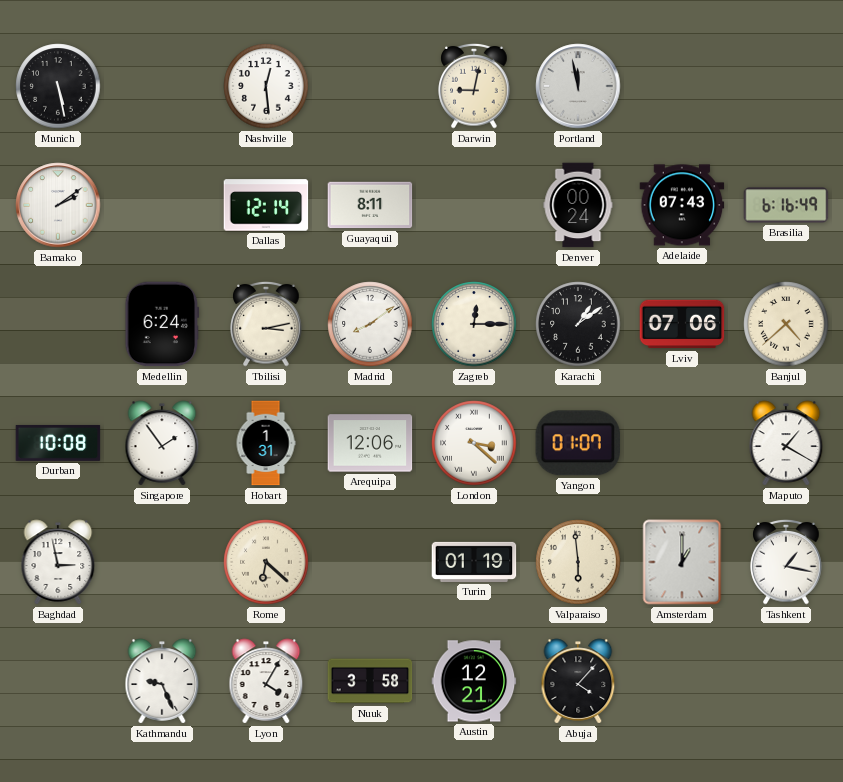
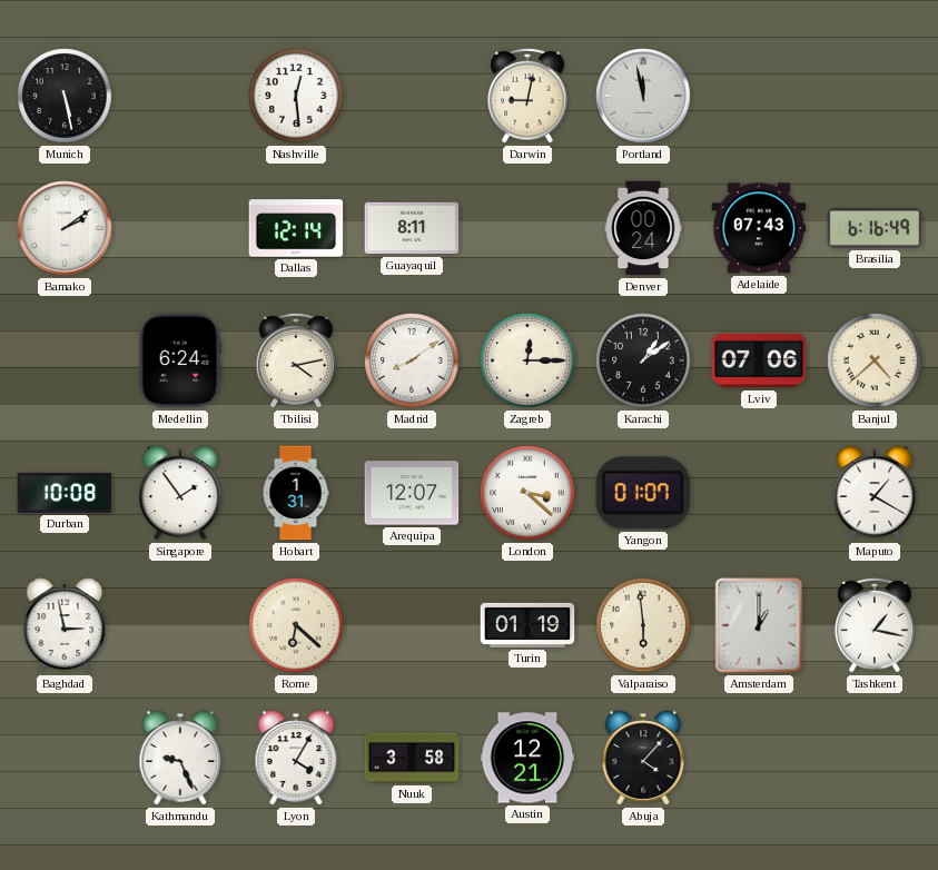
Tbilisi: 3:13 -> 4:13
Arequipa: 12:06 -> 12:07
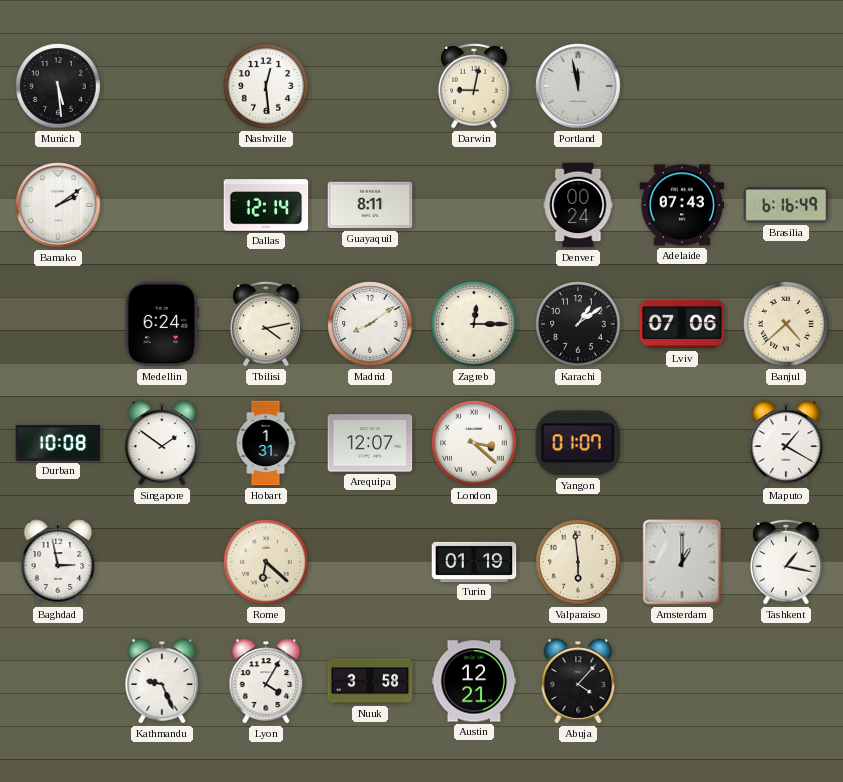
Munich: 5:28 -> 5:29
Singapore: 1:54 -> 1:51
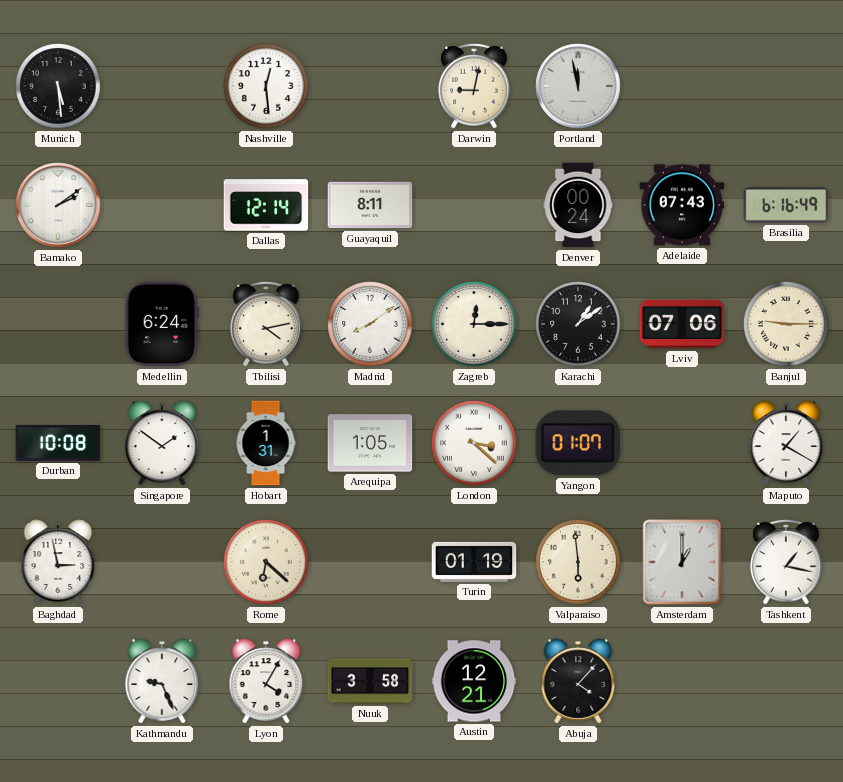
Banjul: 4:38 -> 9:15
Arequipa: 12:07 -> 1:05
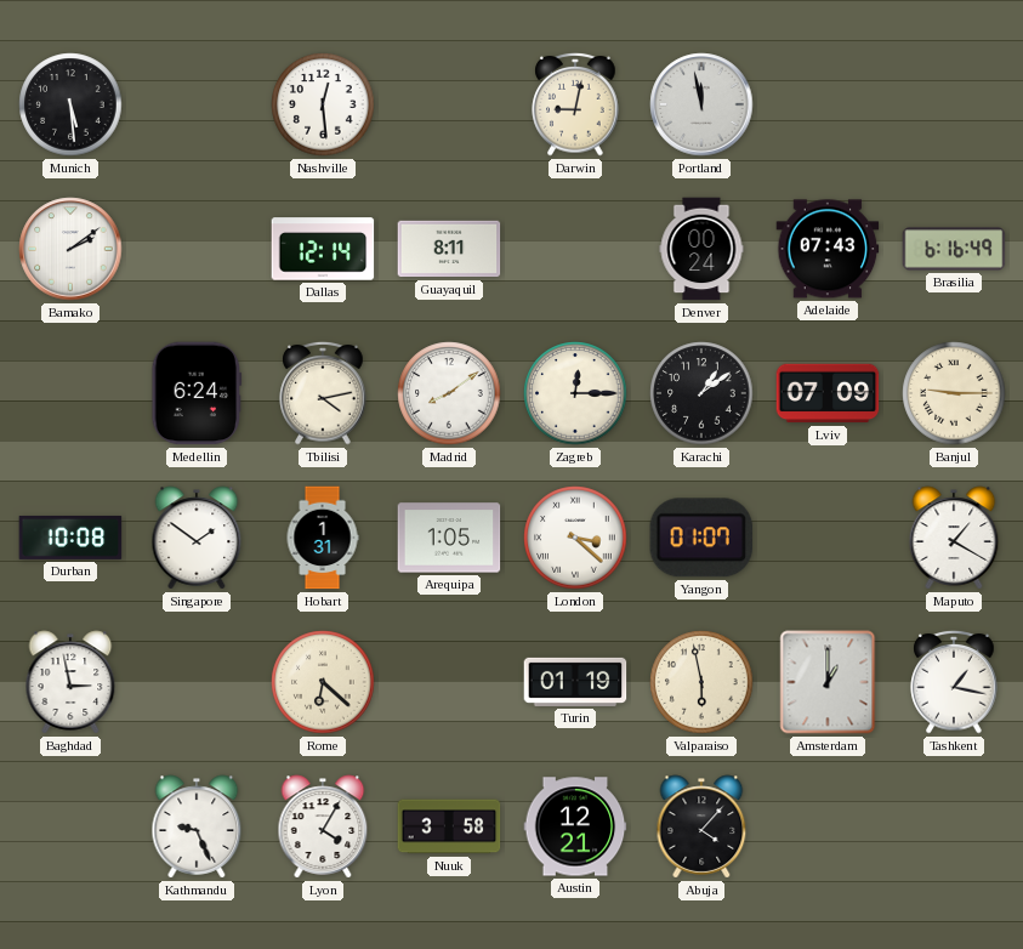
Lviv: 07:06 -> 07:09
Valparaiso: 5:59 -> 5:58
